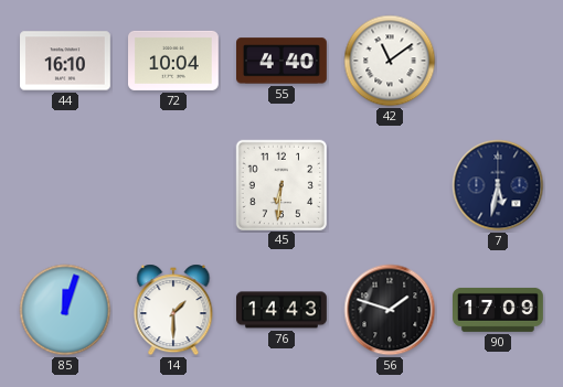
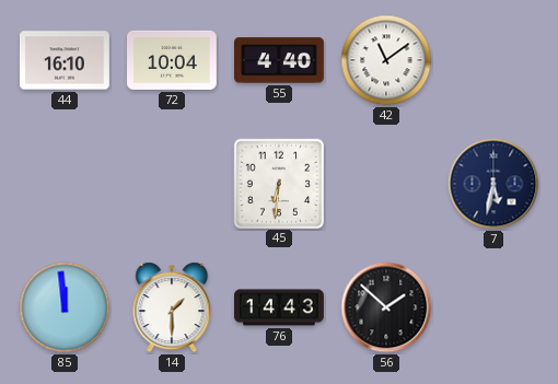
85: 12:03 -> 11:59
56: 1:48 -> 1:52
90: 17:09 -> none
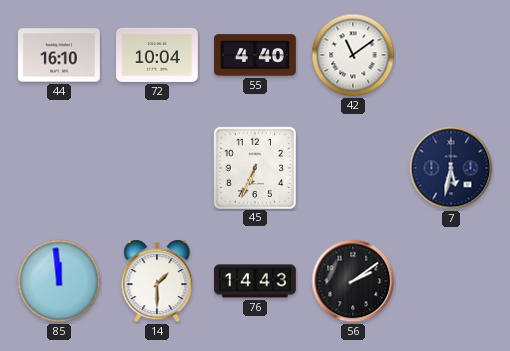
45: 6:31 -> 6:34
56: 1:52 -> 2:09
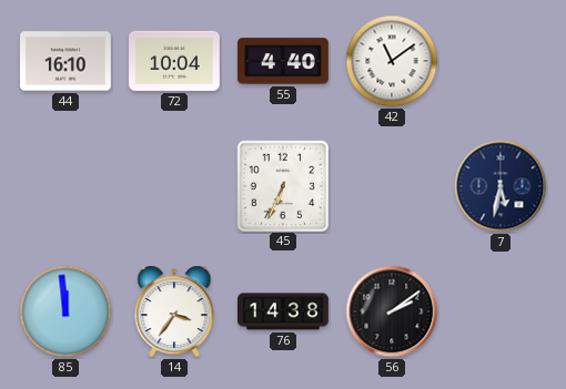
14: 1:30 -> 3:36
76: 14:43 -> 14:38
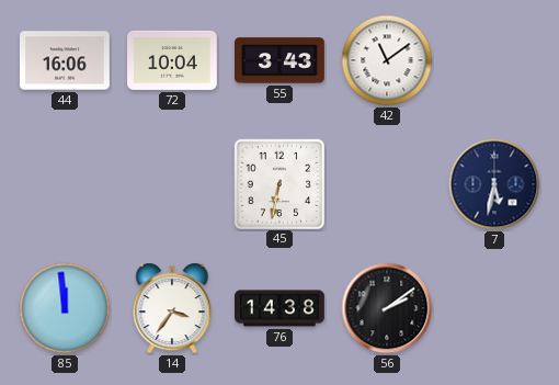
44: 16:10 -> 16:06
55: 4:40 -> 3:43
45: 6:34 -> 6:32
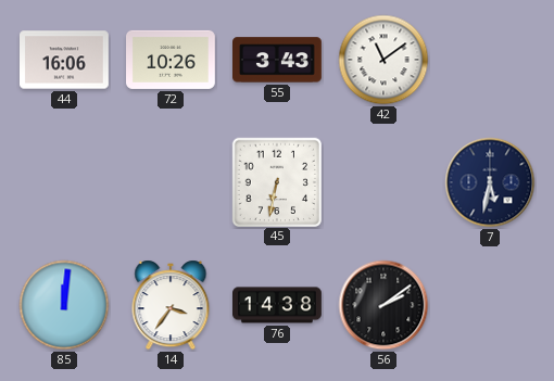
72: 10:04 -> 10:26
85: 11:59 -> 12:01
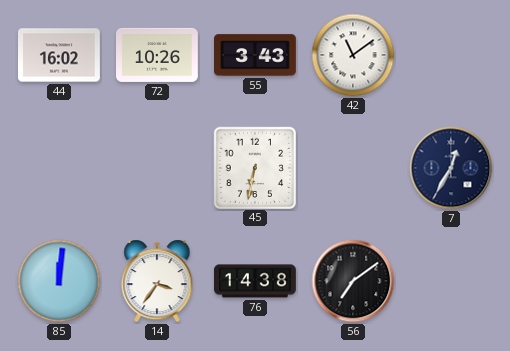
44: 16:06 -> 16:02
7: 5:32 -> 12:35
56: 2:09 -> 7:09
